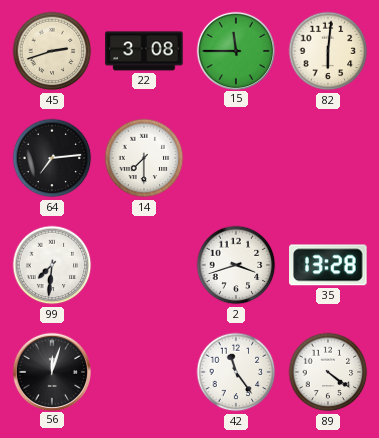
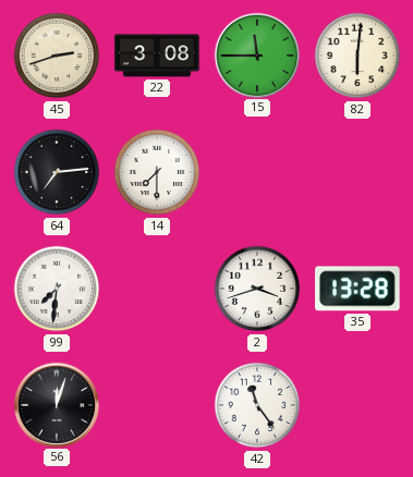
89: 4:21 -> none
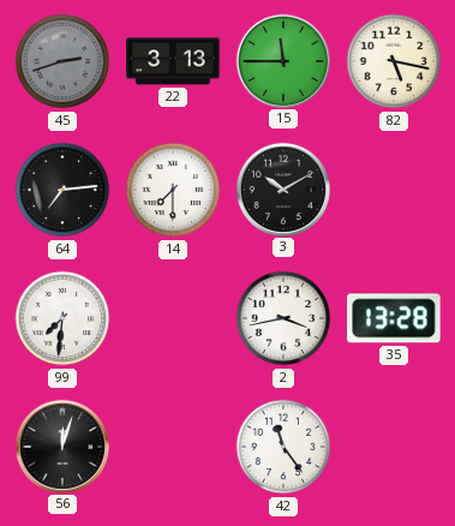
45 dial: cream -> grey
22: 3:08 -> 3:13
82: 6:01 -> 5:17
3: none -> 10:10
2: 3:42 -> 3:43
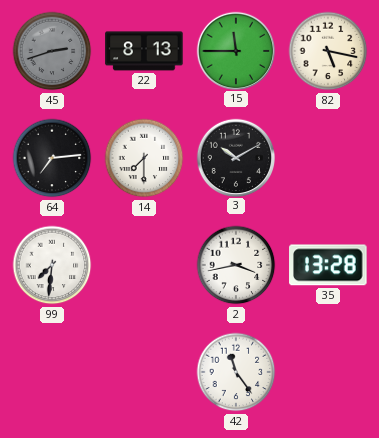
22: 3:13 -> 8:13
56: 12:03 -> none
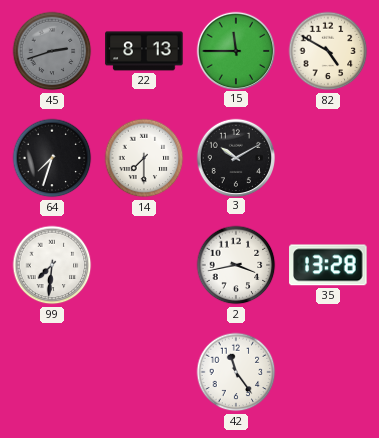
82: 5:17 -> 4:50
64: 7:14 -> 7:33
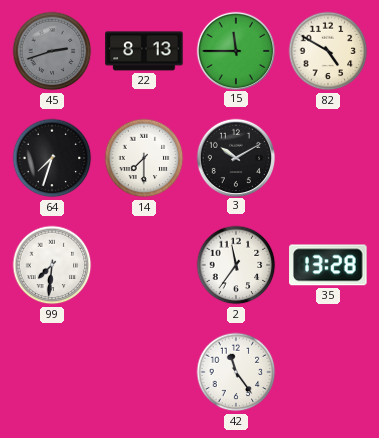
2: 3:43 -> 11:36
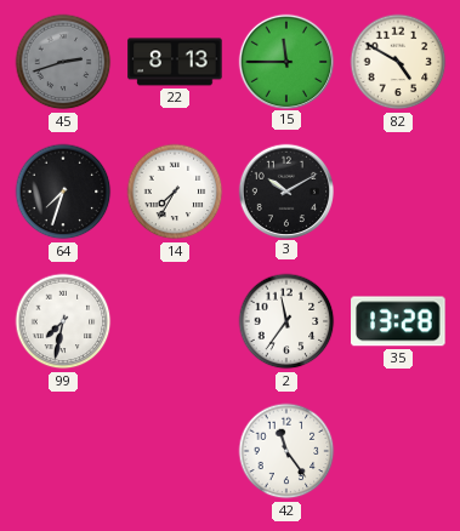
14: 7:30 -> 7:35
99: 7:31 -> 7:32
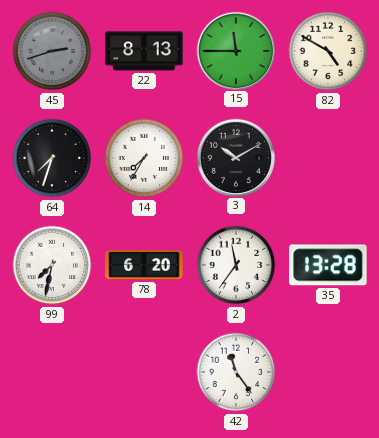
78: none -> 6:20
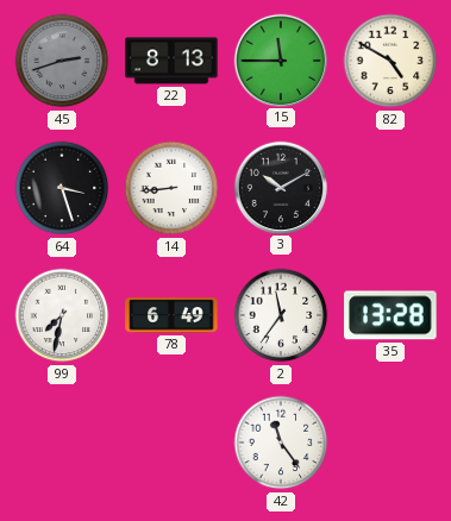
64: 7:33 -> 3:27
14: 7:35 -> 8:44
78: 6:20 -> 6:49
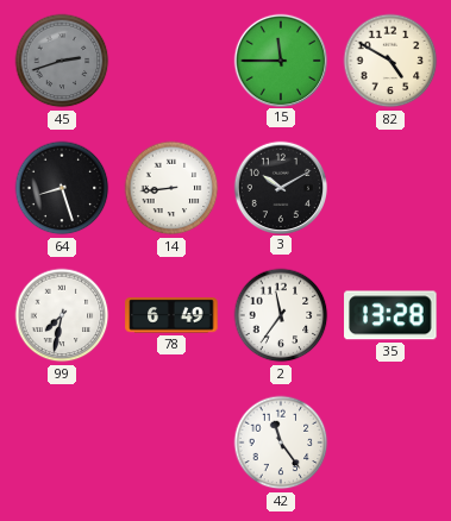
22: 8:13 -> none
64: 3:27 -> 8:27
